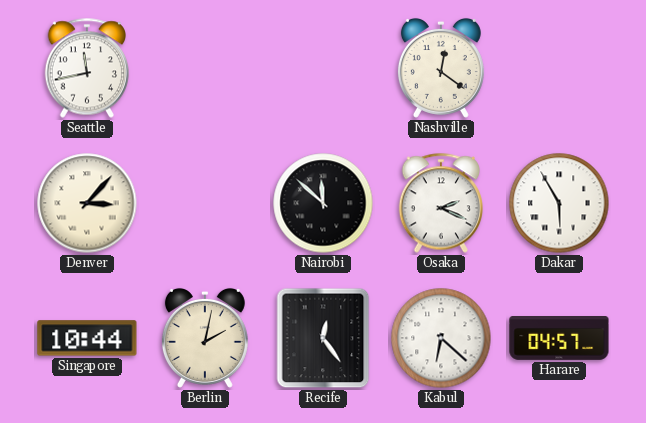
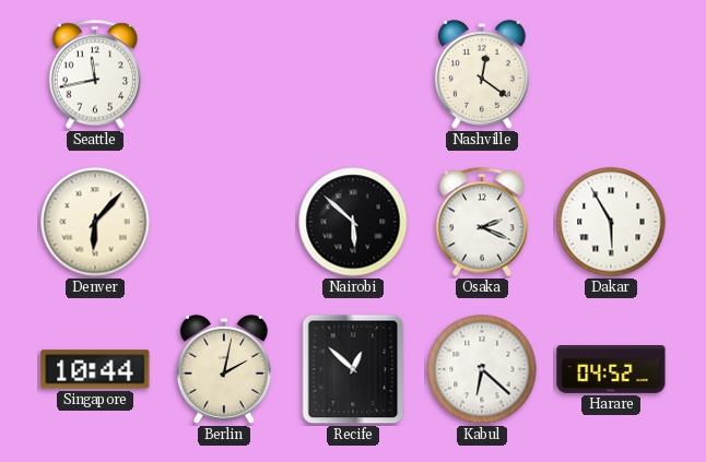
Denver: 3:07 -> 6:07
Nairobi: 11:52 -> 5:52
Recife: 12:24 -> 12:52
Harare: 04:57 -> 04:52
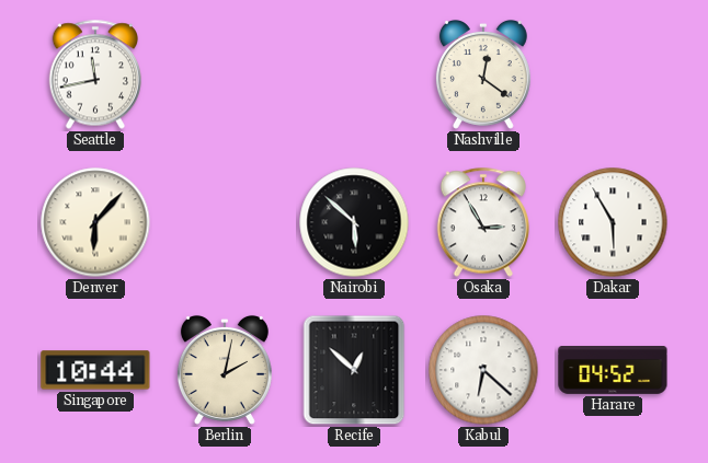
Osaka: 2:19 -> 2:55
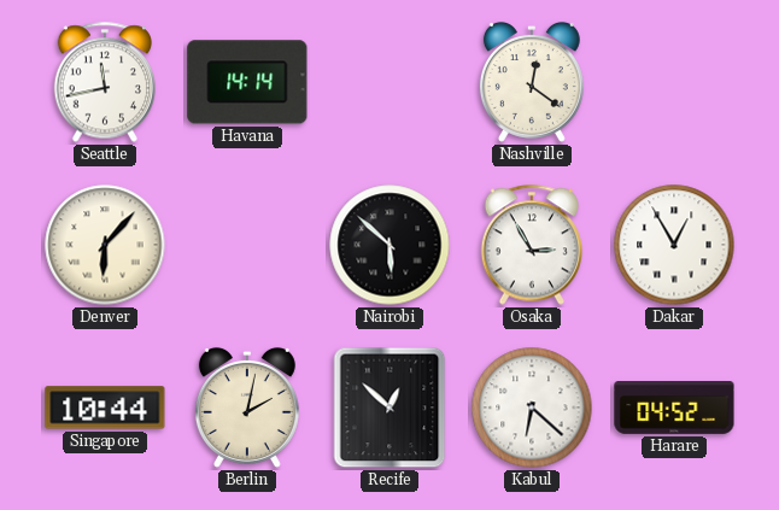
Havana: none -> 14:14
Dakar: 5:55 -> 12:55
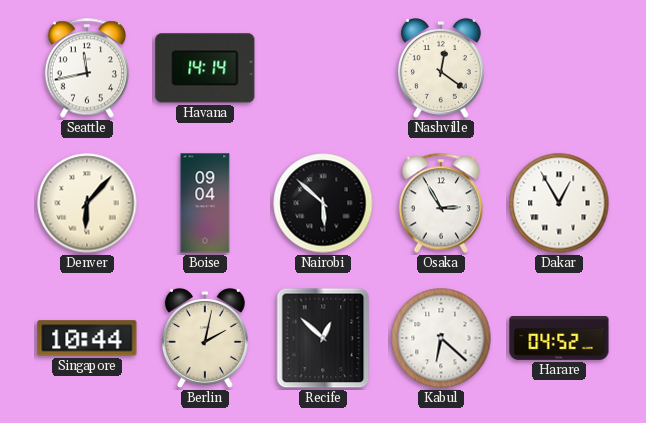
Boise: none -> 09:04
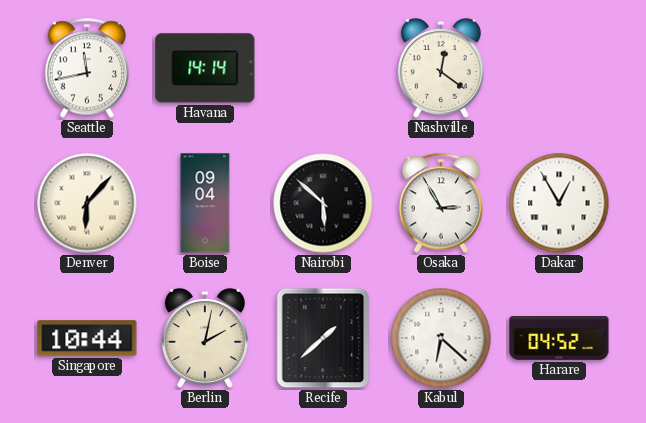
Recife: 12:52 -> 1:38
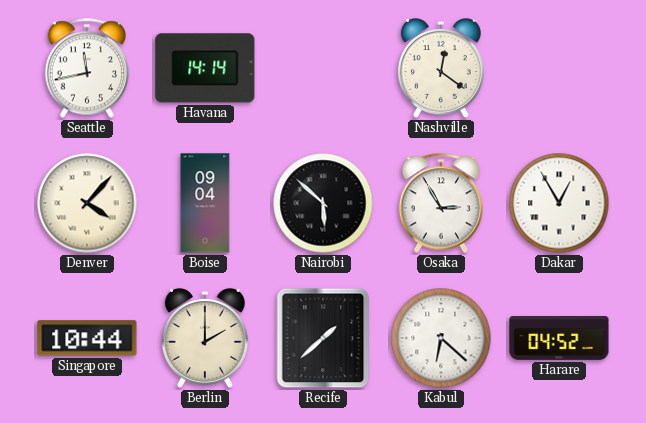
Denver: 6:07 -> 4:07
Berlin: 2:02 -> 2:00
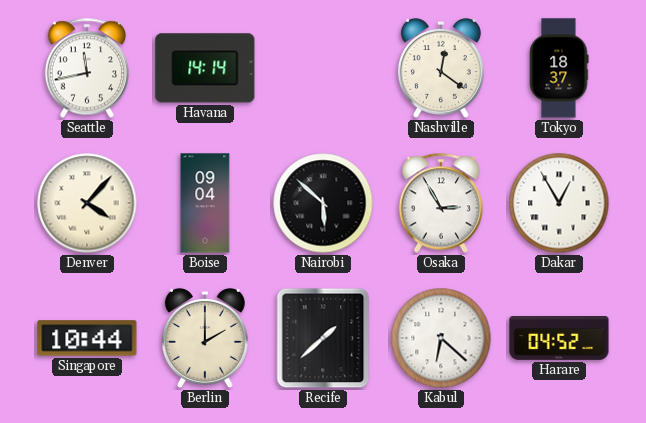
Tokyo: none -> 18:37
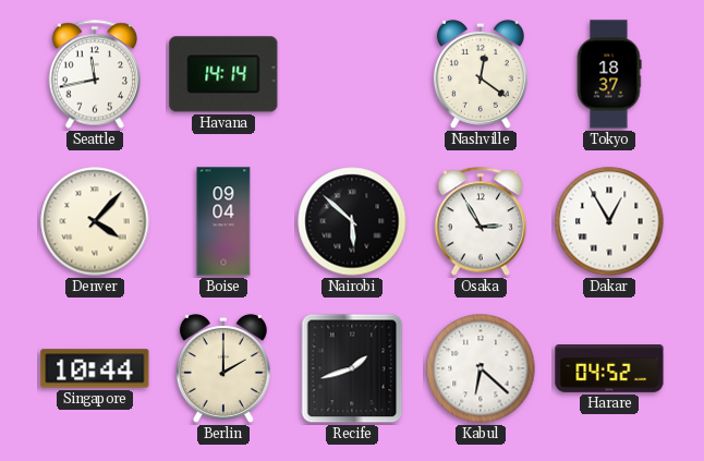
Recife: 1:38 -> 1:42
